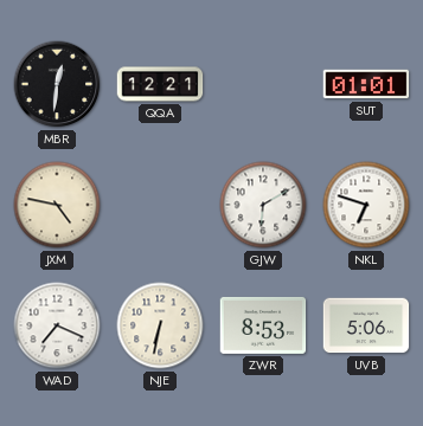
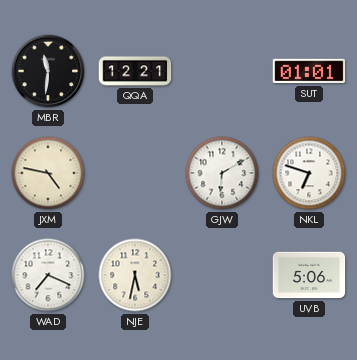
MBR: 12:31 -> 11:31
NJE: 6:32 -> 5:32
ZWR: 8:53 -> none
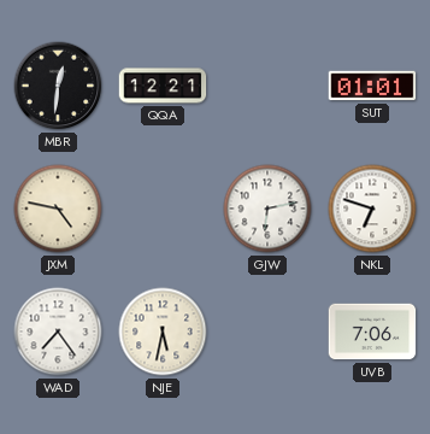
MBR: 11:31 -> 12:31
GJW: 6:10 -> 6:13
WAD: 7:19 -> 7:24
UVB: 5:06 -> 7:06
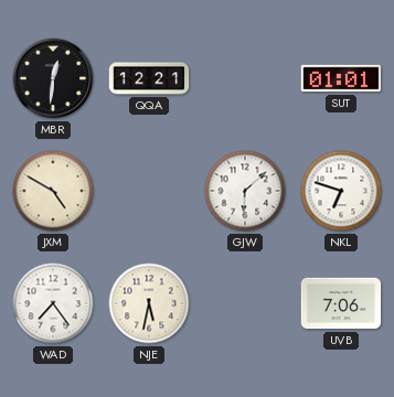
JXM: 4:47 -> 4:50
GJW: 6:13 -> 6:08
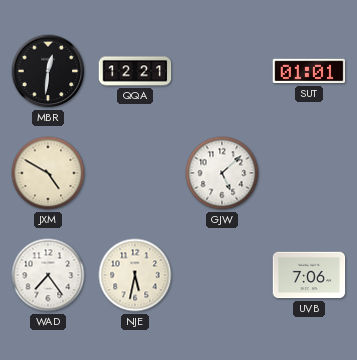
GJW: 6:08 -> 5:08
NKL: 6:48 -> none
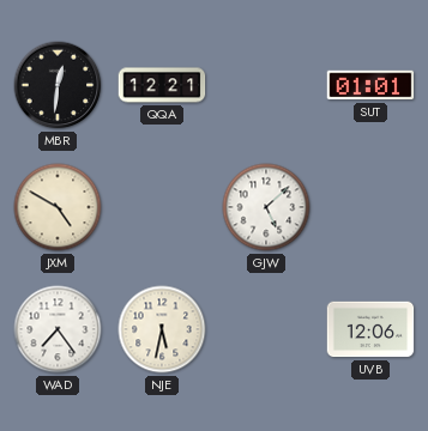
UVB: 7:06 -> 12:06
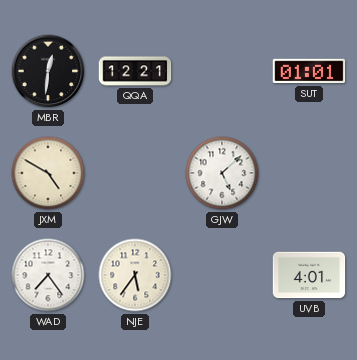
NJE: 5:32 -> 5:36
UVB: 12:06 -> 4:01
